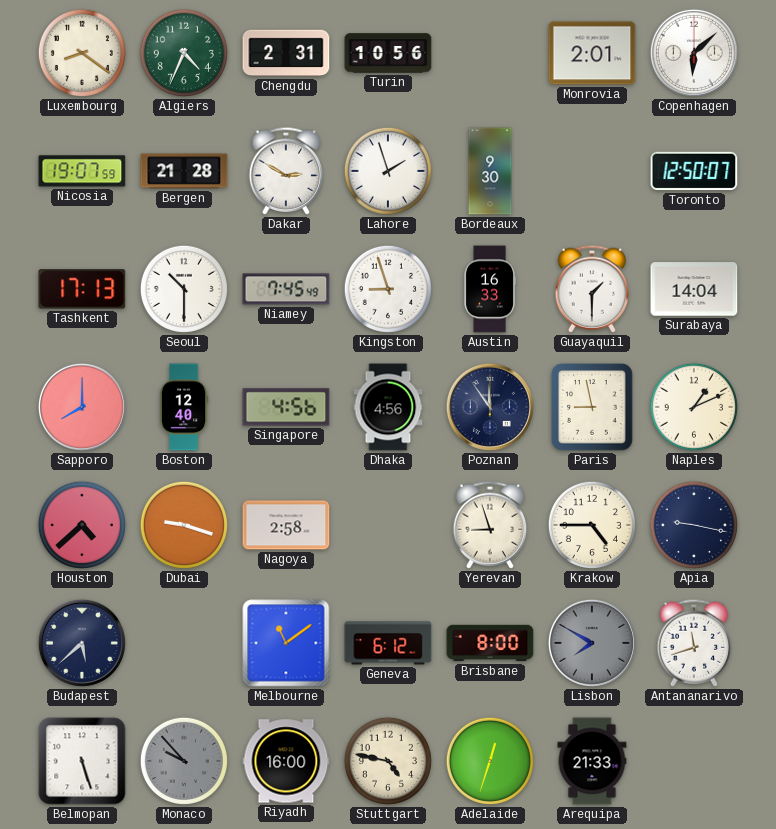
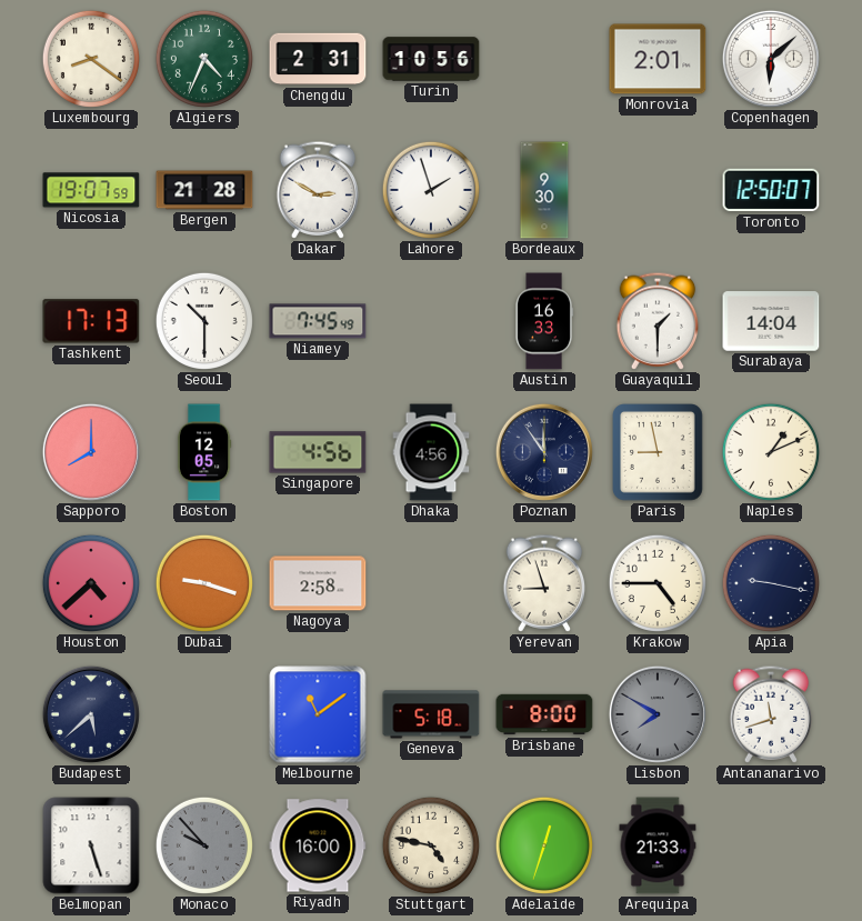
Kingston: 8:57 -> none
Boston: 12:40 -> 12:05
Geneva: 6:12 -> 5:18
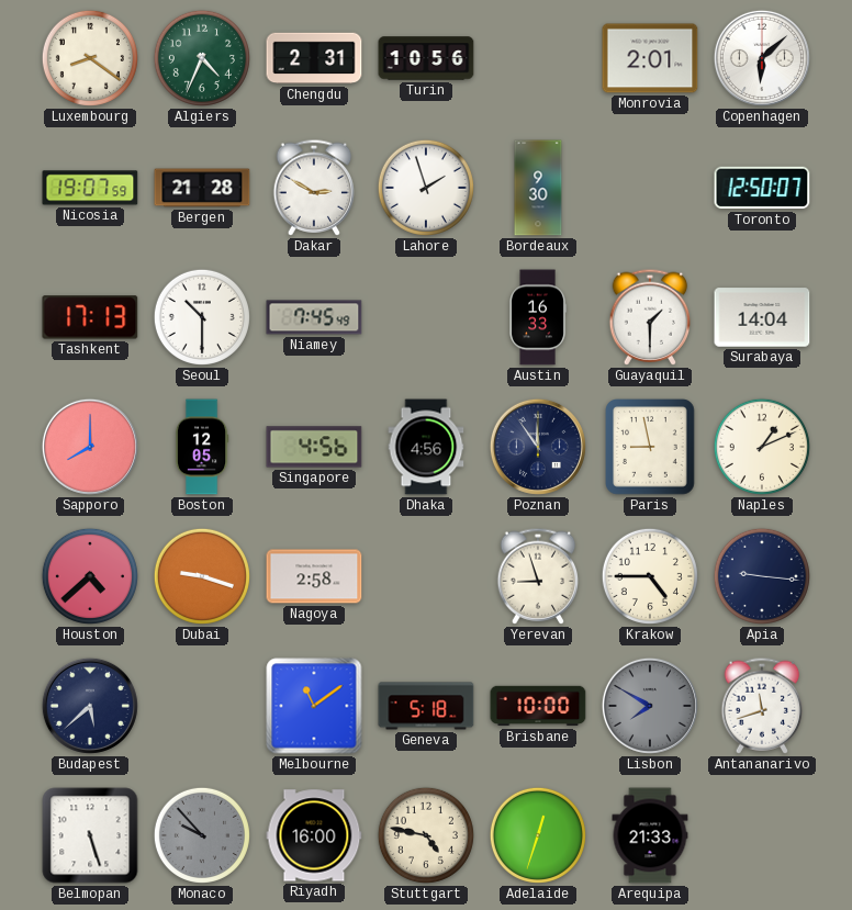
Apia: 9:17 -> 9:16
Brisbane: 8:00 -> 10:00
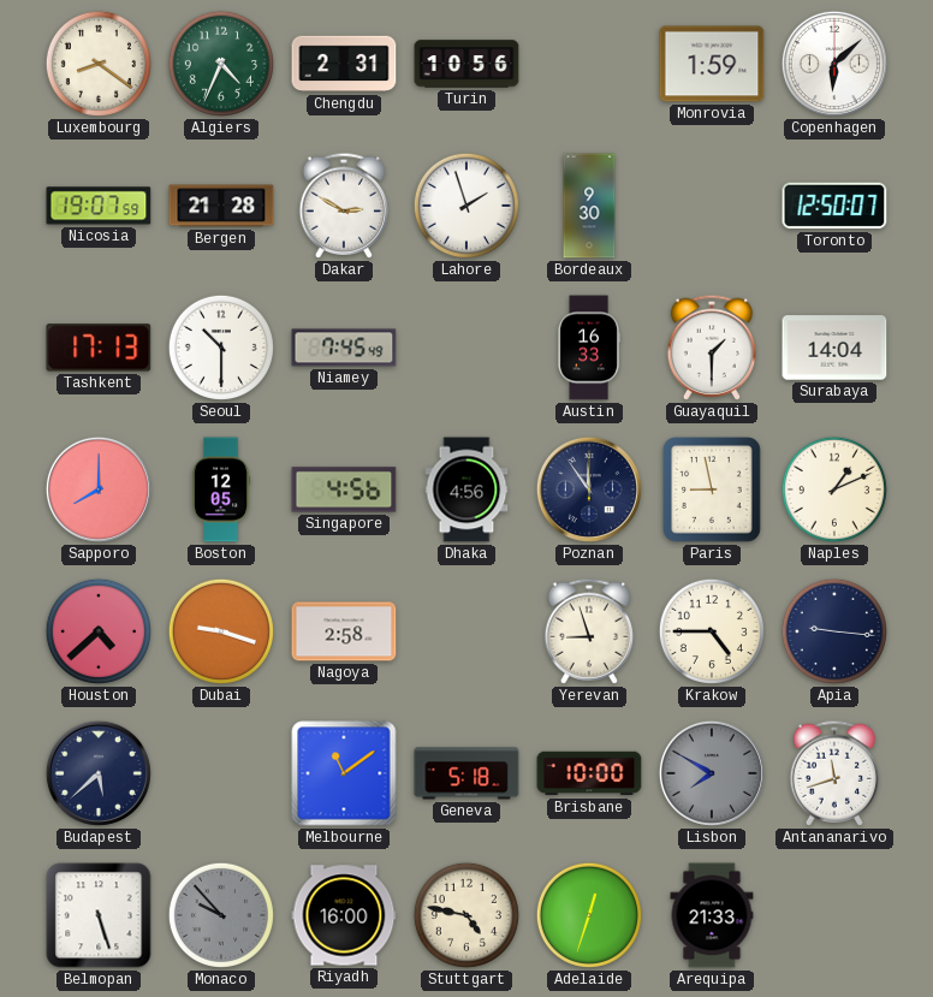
Monrovia: 2:01 -> 1:59
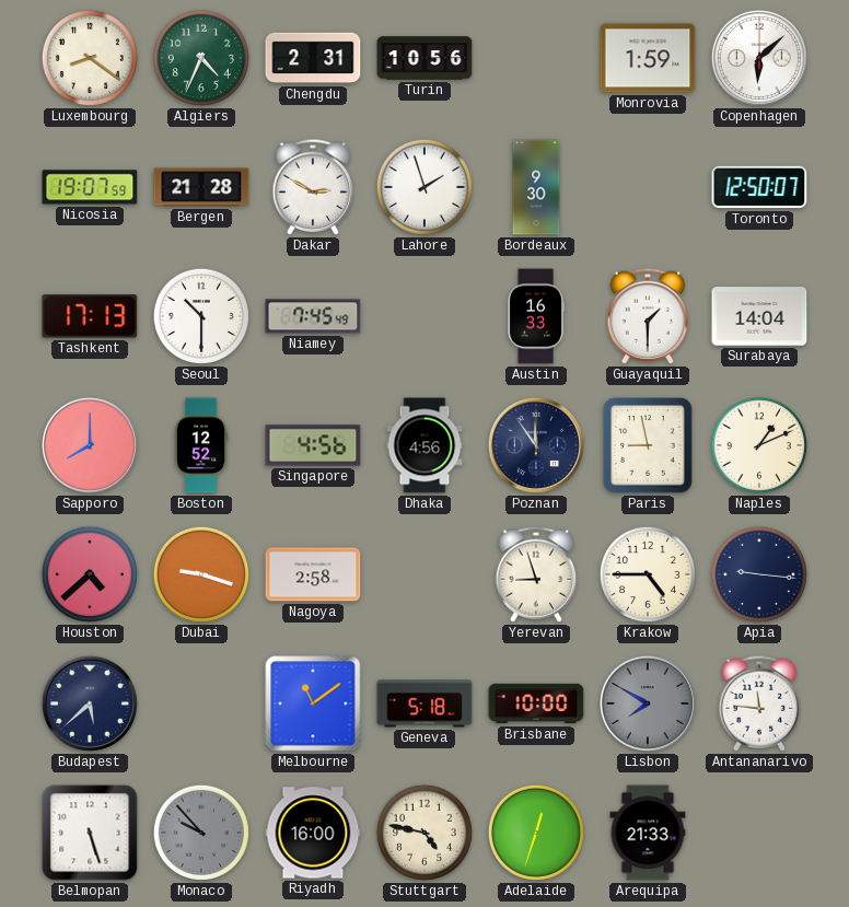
Boston: 12:05 -> 12:52
Antananarivo: 11:42 -> 11:46
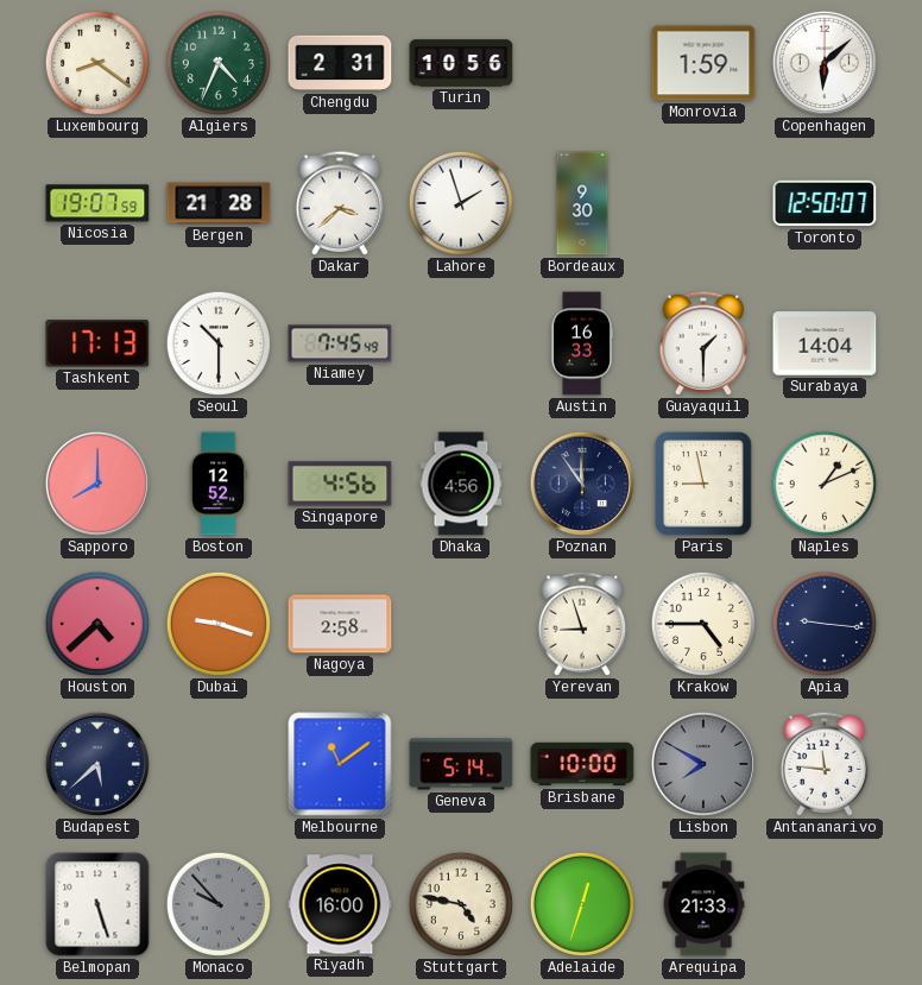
Dakar: 2:50 -> 3:38
Geneva: 5:18 -> 5:14
